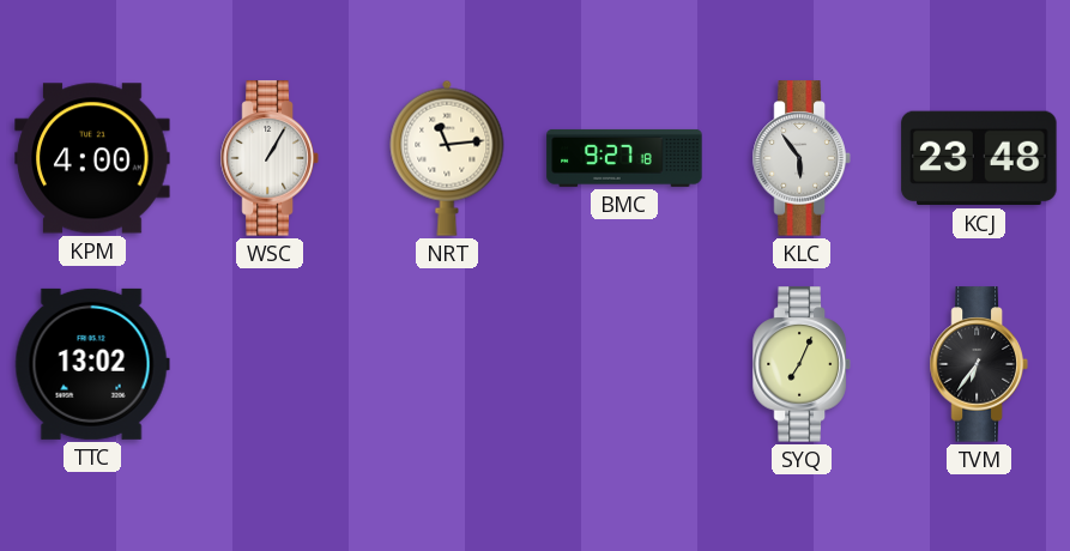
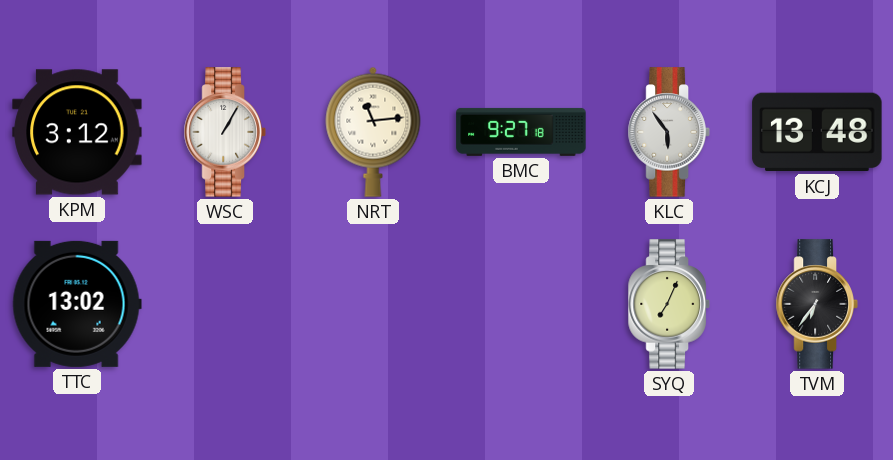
KPM: 4:00 -> 3:12
KCJ: 23:48 -> 13:48
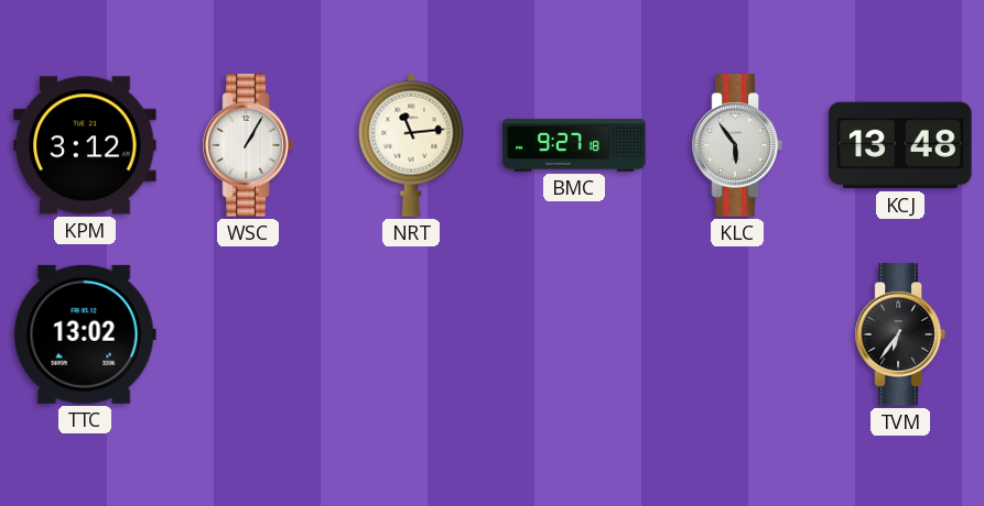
SYQ: 7:04 -> none
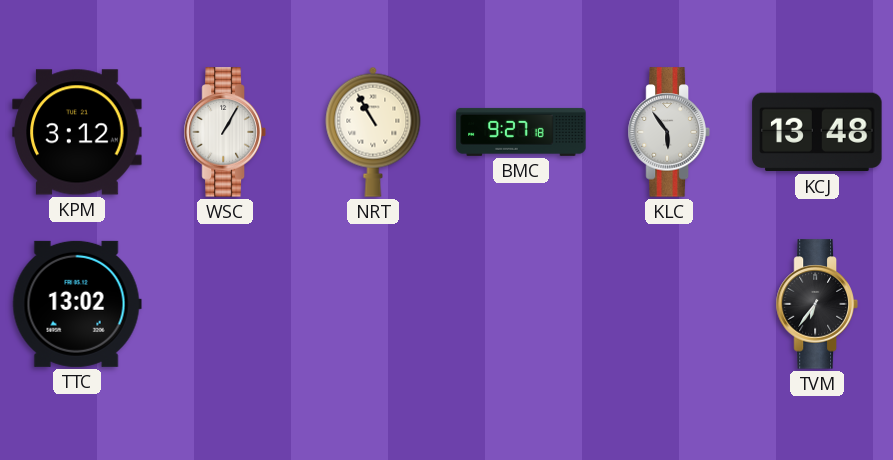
NRT: 11:14 -> 10:55
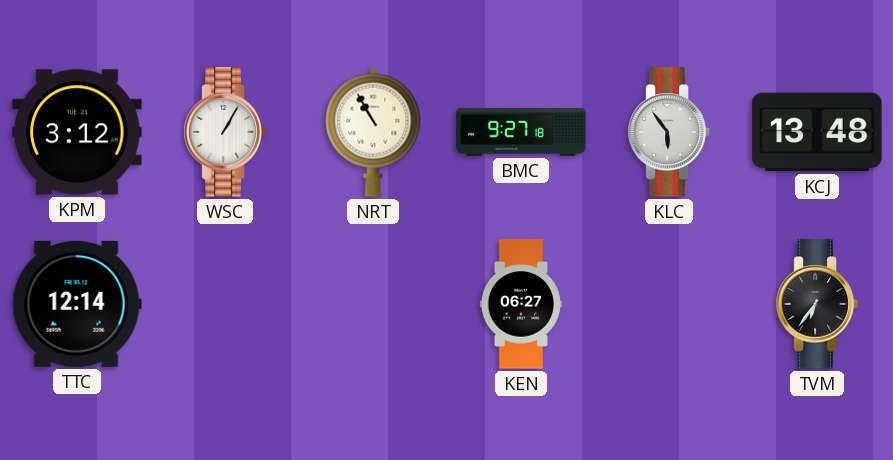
TTC: 13:02 -> 12:14
KEN: none -> 06:27
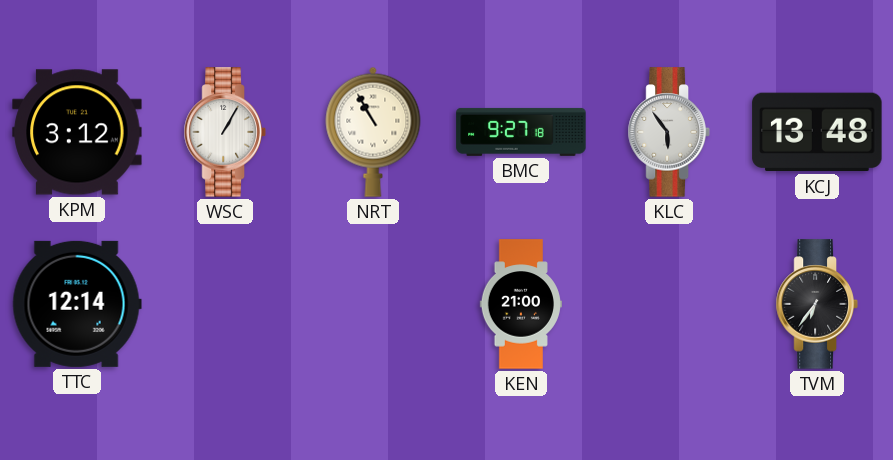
KEN: 06:27 -> 21:00
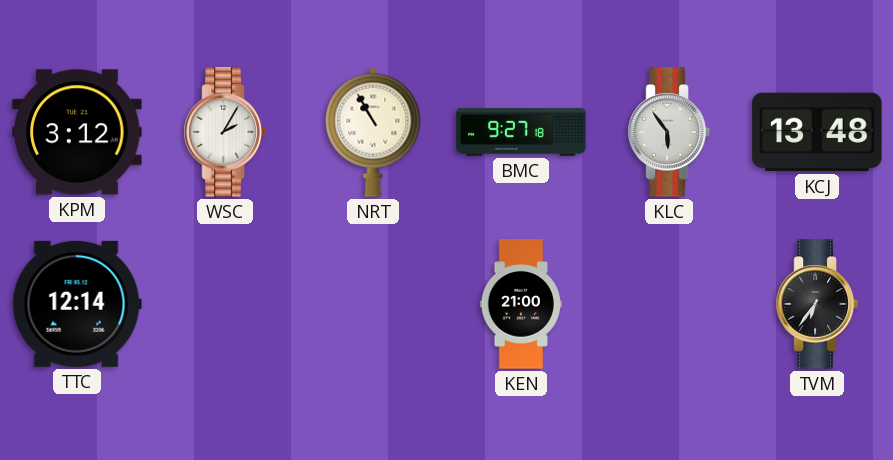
WSC: 1:05 -> 2:05
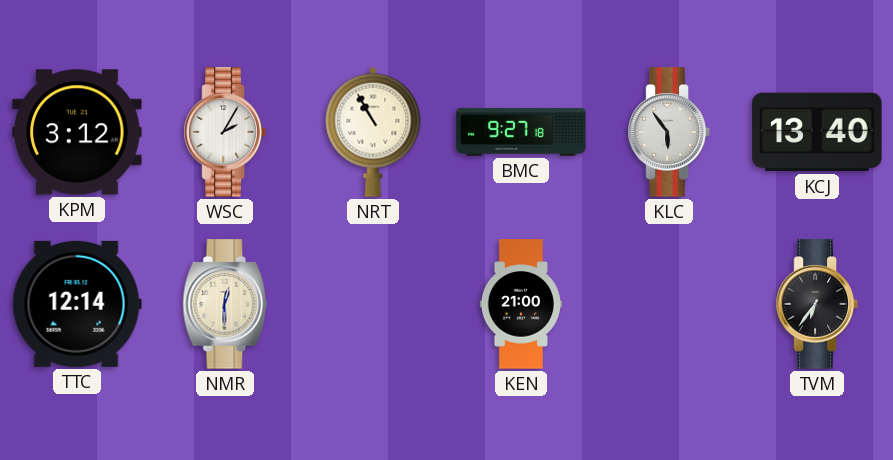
KCJ: 13:48 -> 13:40
NMR: none -> 12:30
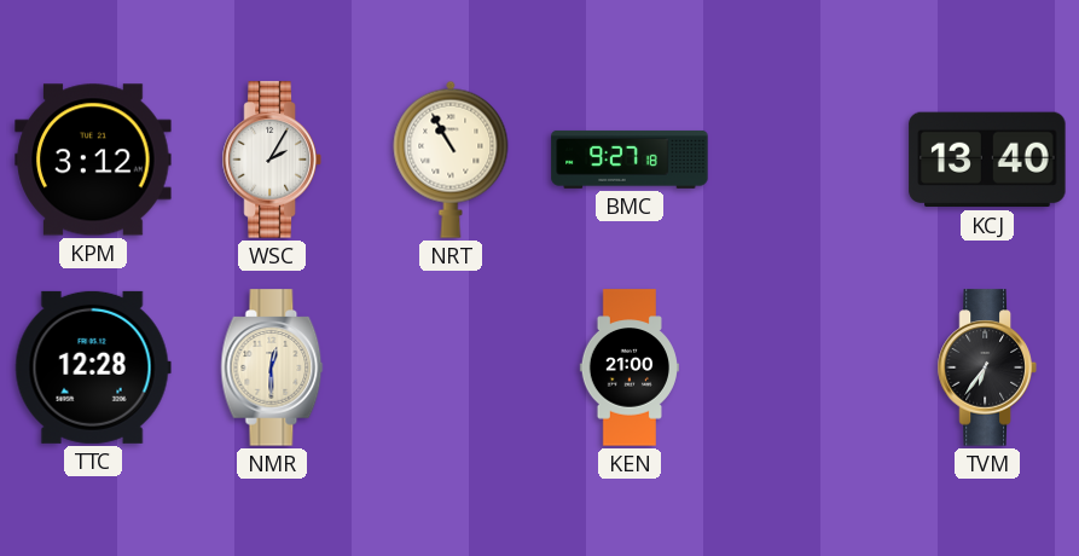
KLC: 5:54 -> none
TTC: 12:14 -> 12:28
